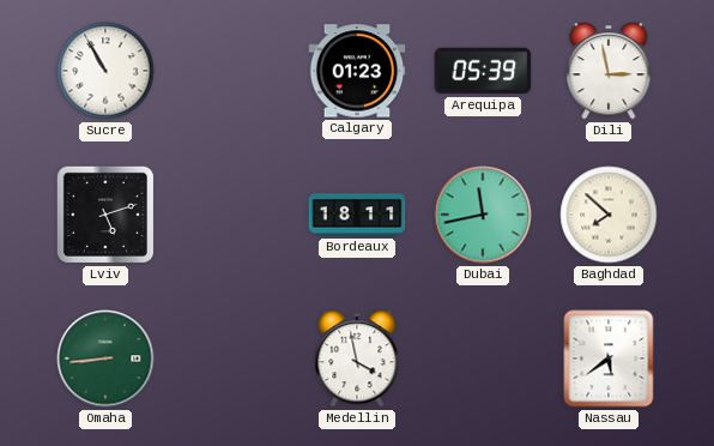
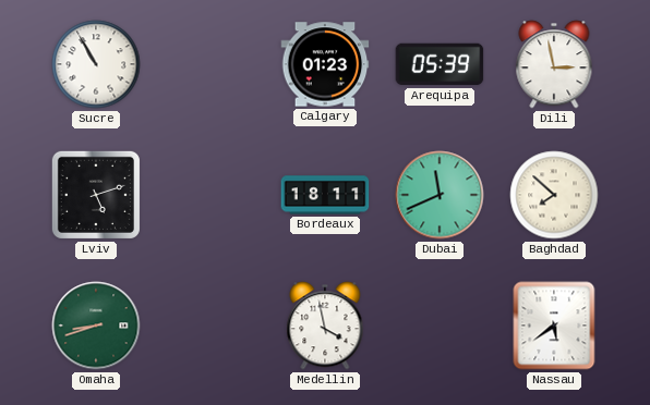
Dubai: 11:43 -> 11:41
Omaha: 8:44 -> 8:42
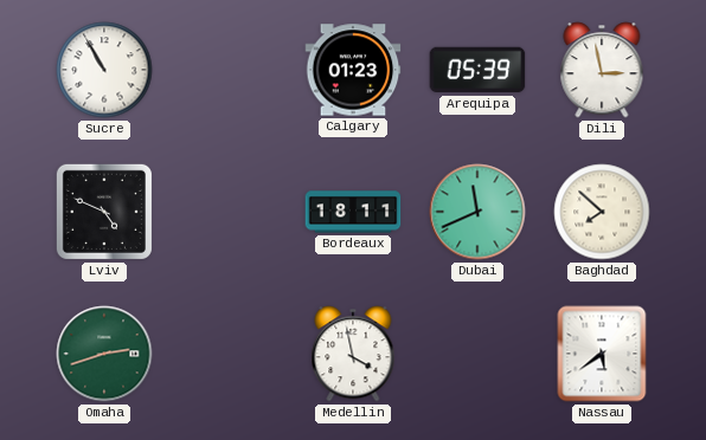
Lviv: 5:12 -> 4:49
Omaha: 8:42 -> 2:42
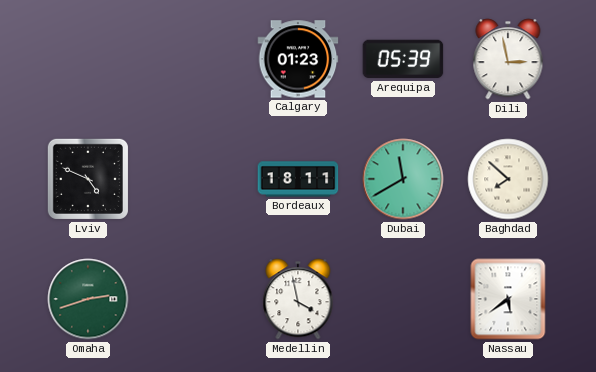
Sucre: 10:55 -> none
Dubai: 11:41 -> 11:40
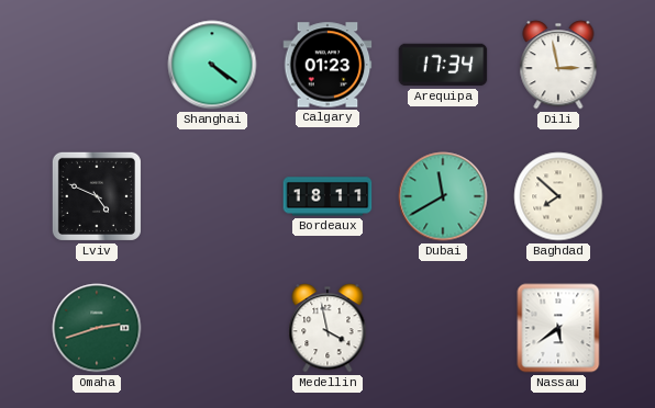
Shanghai: none -> 4:21
Arequipa: 05:39 -> 17:34
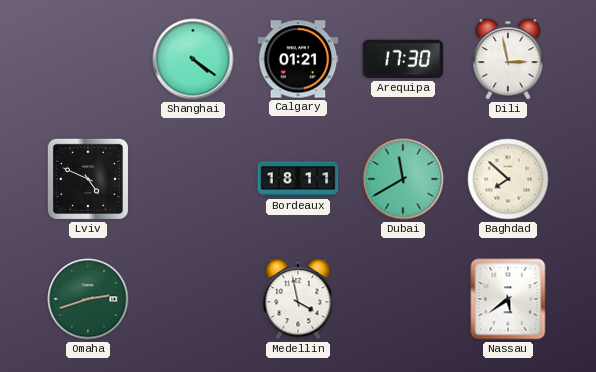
Calgary: 01:23 -> 01:21
Arequipa: 17:34 -> 17:30
